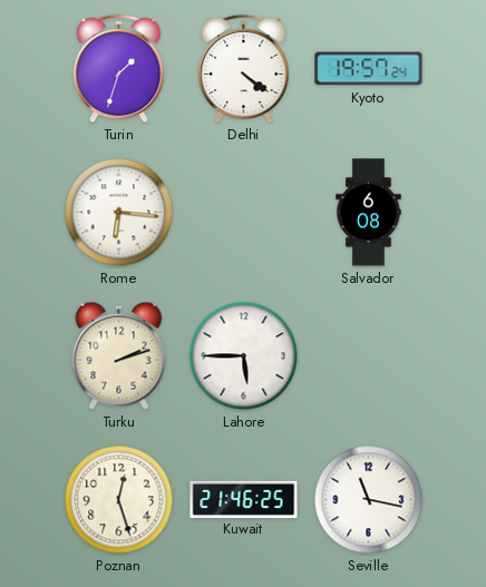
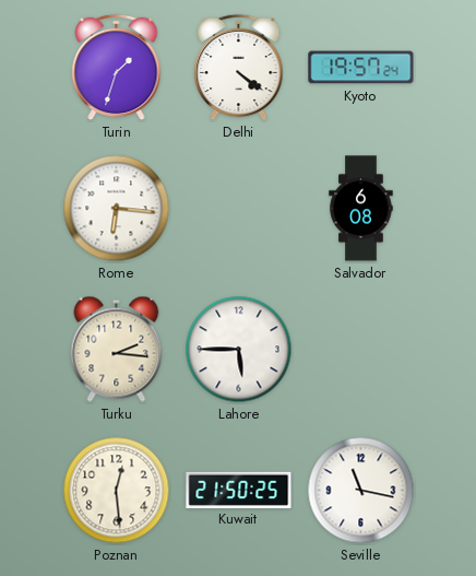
Turku: 2:12 -> 2:16
Poznan: 12:27 -> 12:29
Kuwait: 21:46 -> 21:50
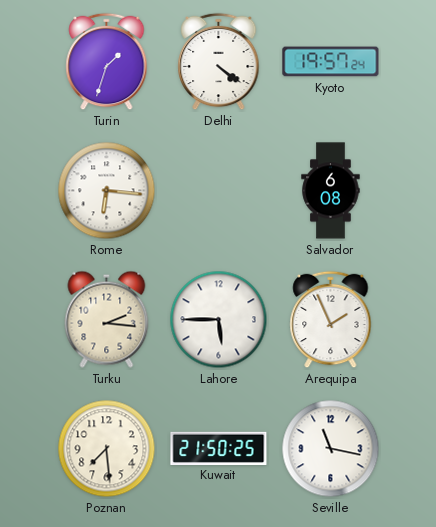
Arequipa: none -> 1:56
Poznan: 12:29 -> 7:29
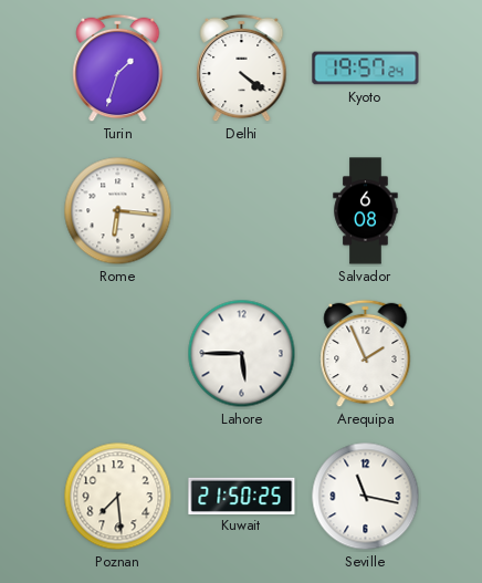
Turku: 2:16 -> none
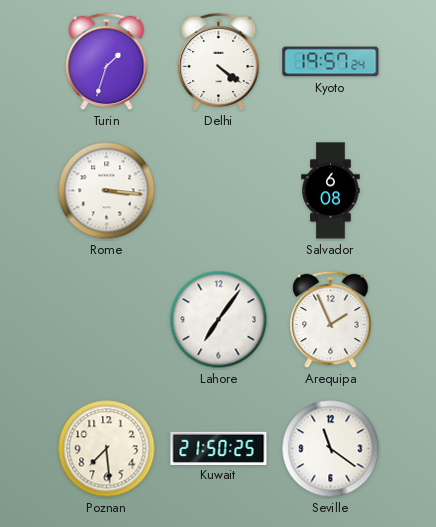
Rome: 6:16 -> 3:16
Lahore: 5:45 -> 7:06
Seville: 11:17 -> 11:21
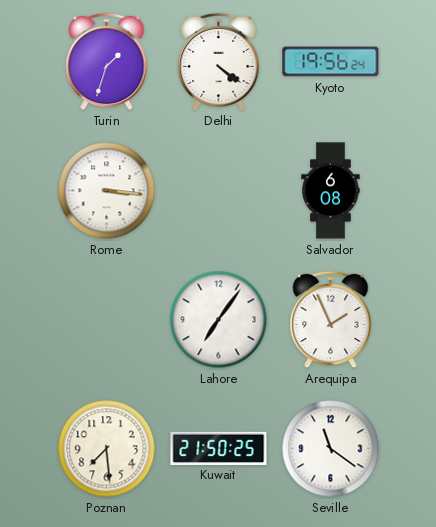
Kyoto: 19:57 -> 19:56
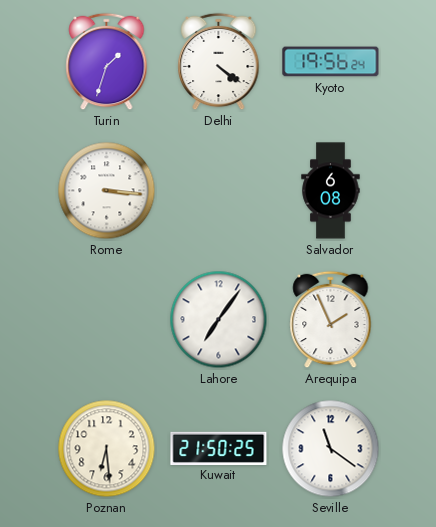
Poznan: 7:29 -> 6:29
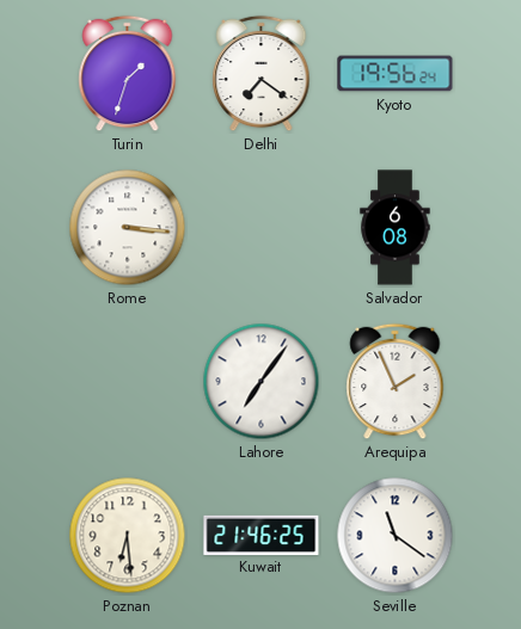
Delhi: 4:21 -> 7:21
Kuwait: 21:50 -> 21:46
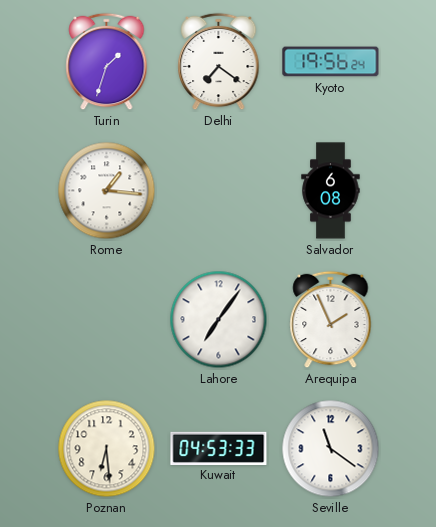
Rome: 3:16 -> 1:16
Kuwait: 21:46 -> 04:53
